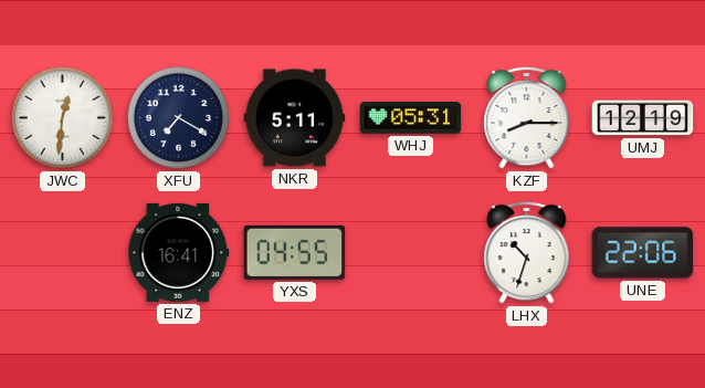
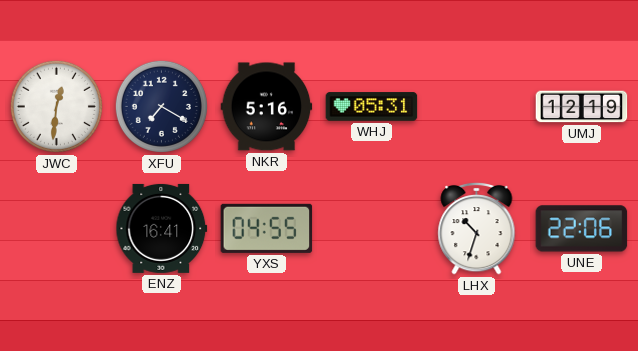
NKR: 5:11 -> 5:16
KZF: 8:15 -> none
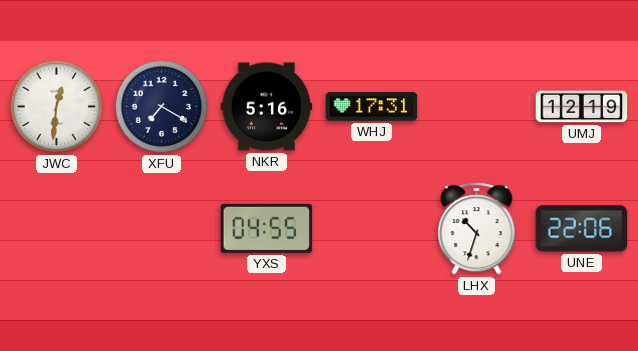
WHJ: 05:31 -> 17:31
ENZ: 16:41 -> none
